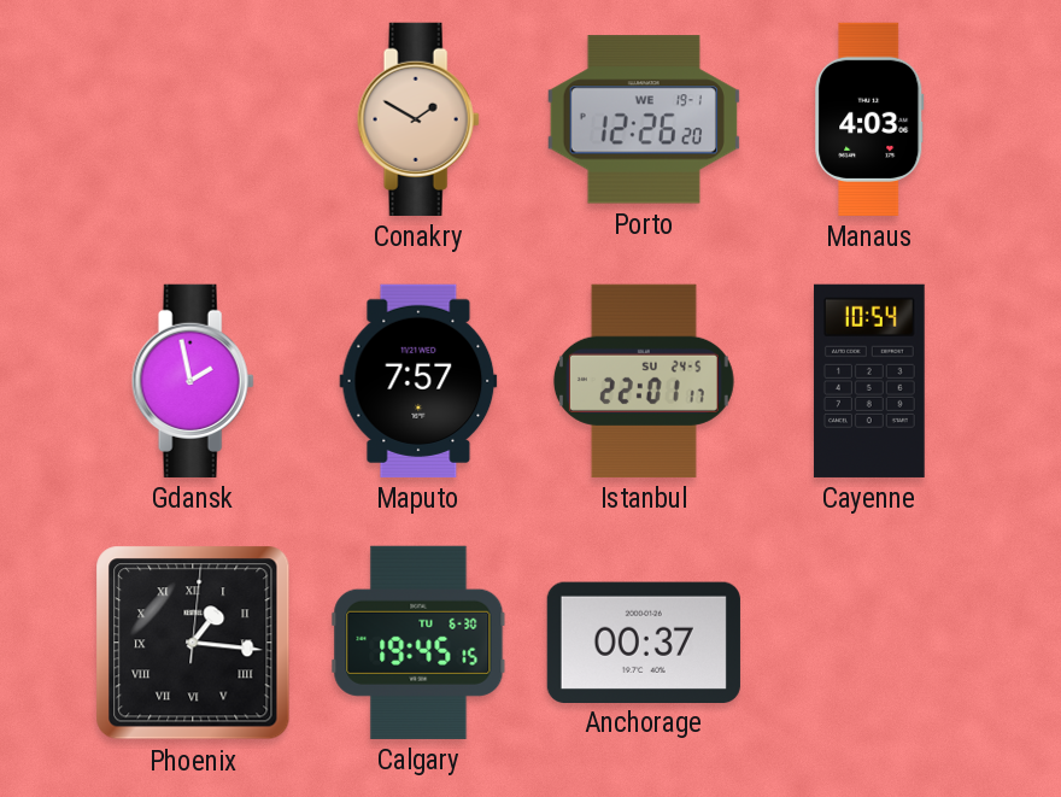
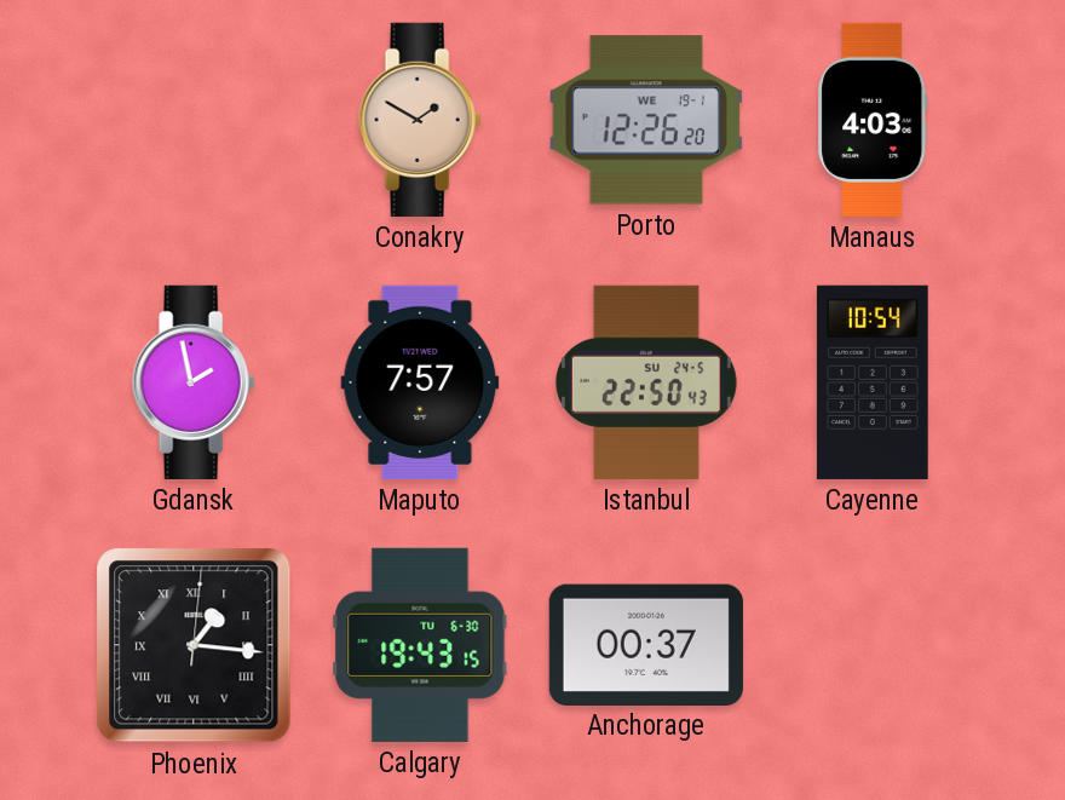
Istanbul: 22:01 -> 22:50
Calgary: 19:45 -> 19:43
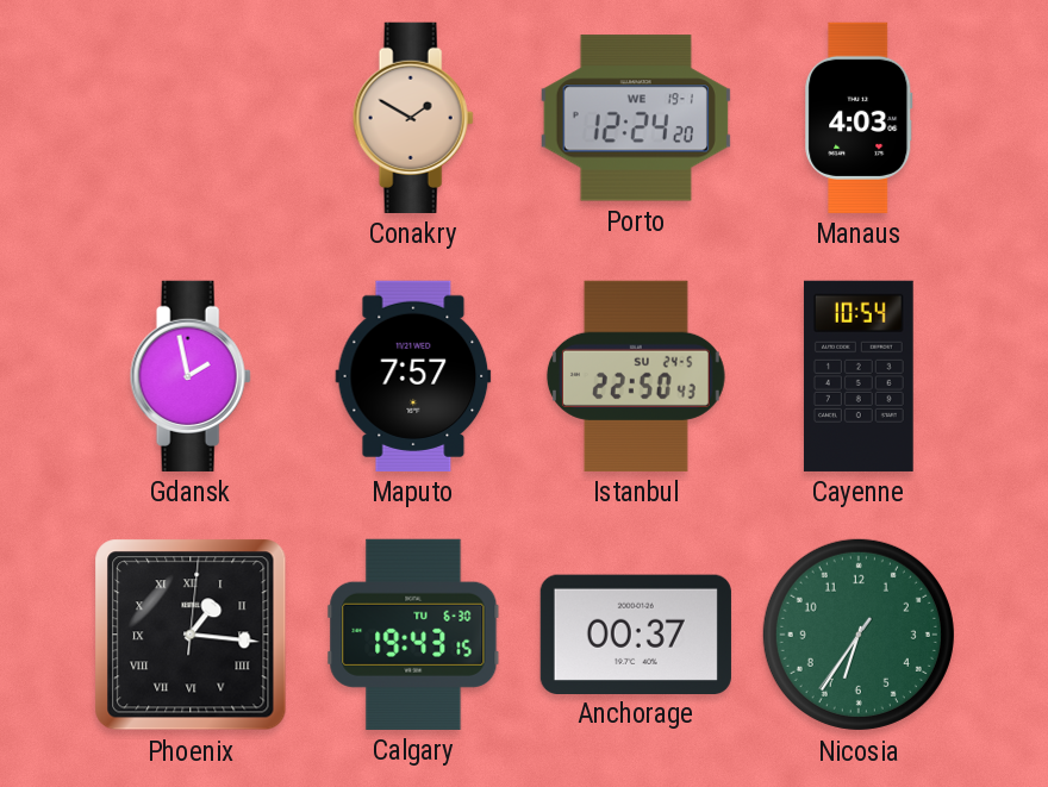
Porto: 12:26 -> 12:24
Nicosia: none -> 6:35
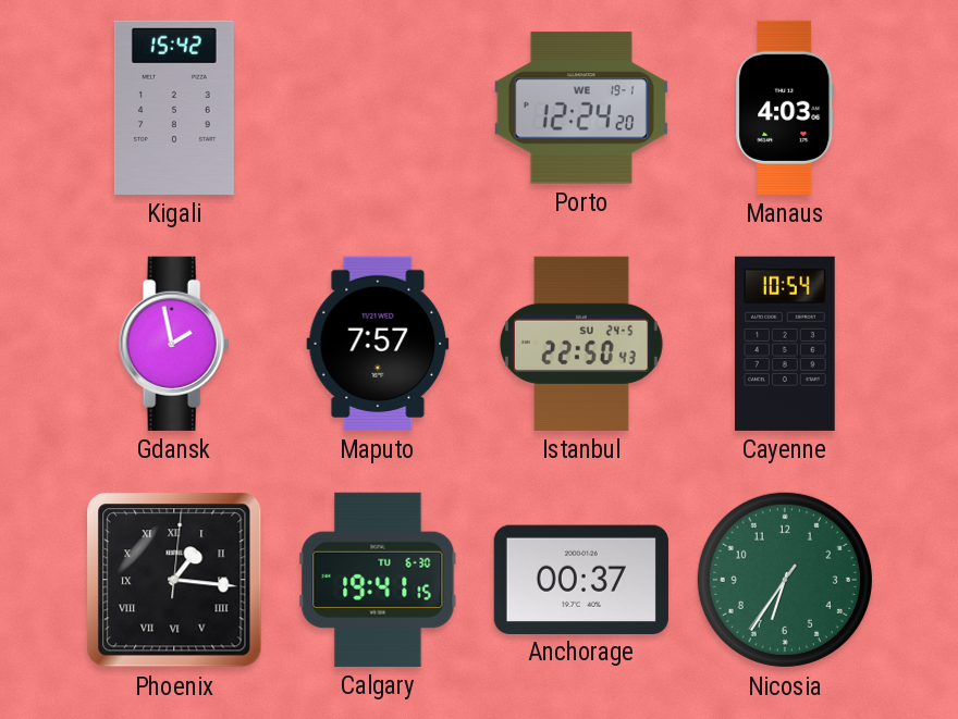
Kigali: none -> 15:42
Conakry: 1:50 -> none
Calgary: 19:43 -> 19:41
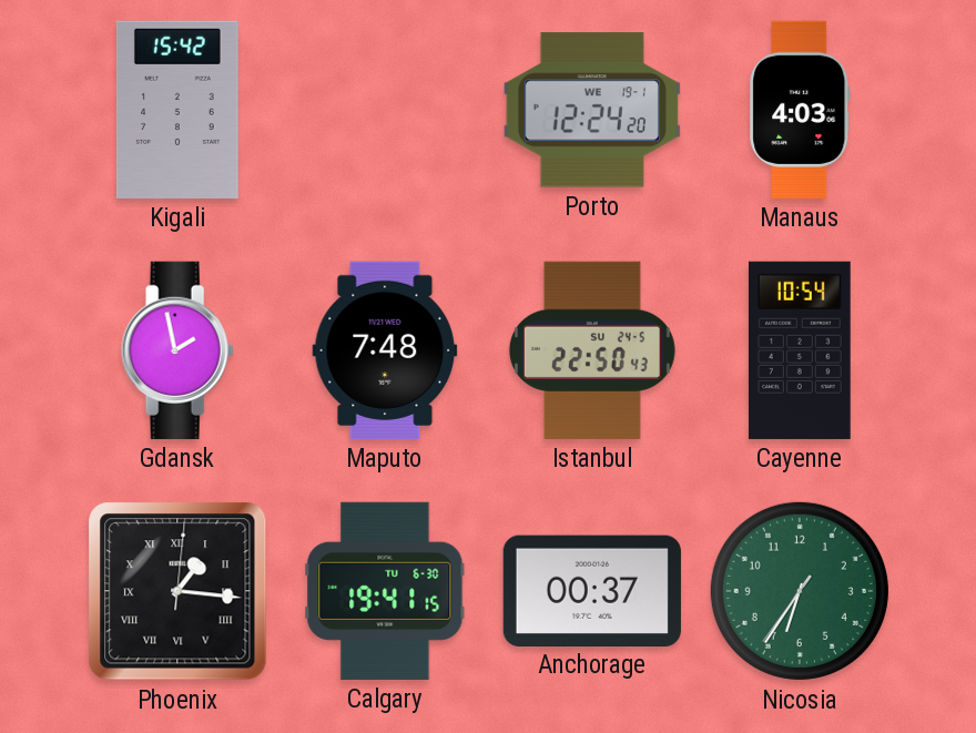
Maputo: 7:57 -> 7:48
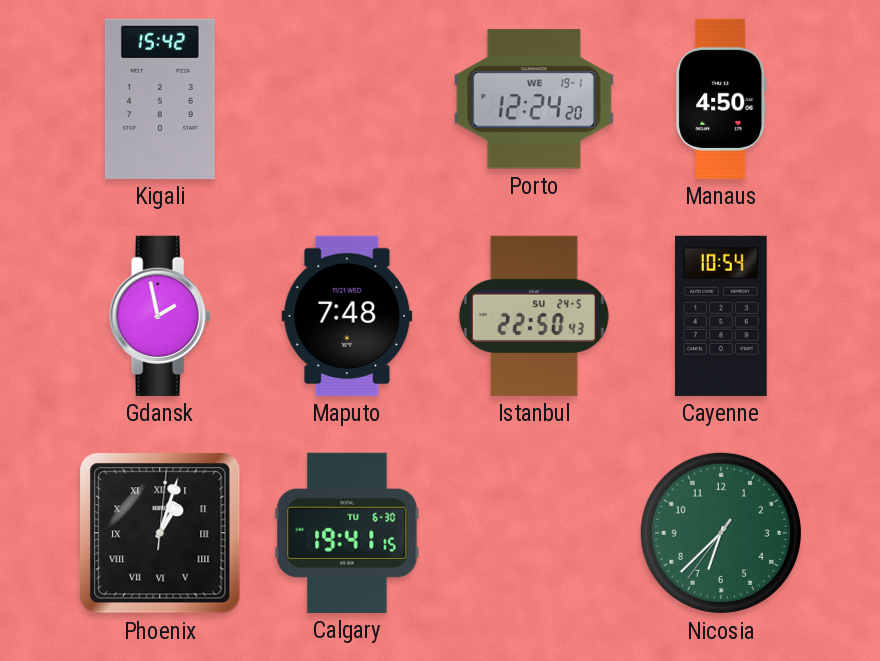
Manaus: 4:03 -> 4:50
Phoenix: 1:16 -> 1:03
Anchorage: 00:37 -> none
Nicosia: 6:35 -> 6:37
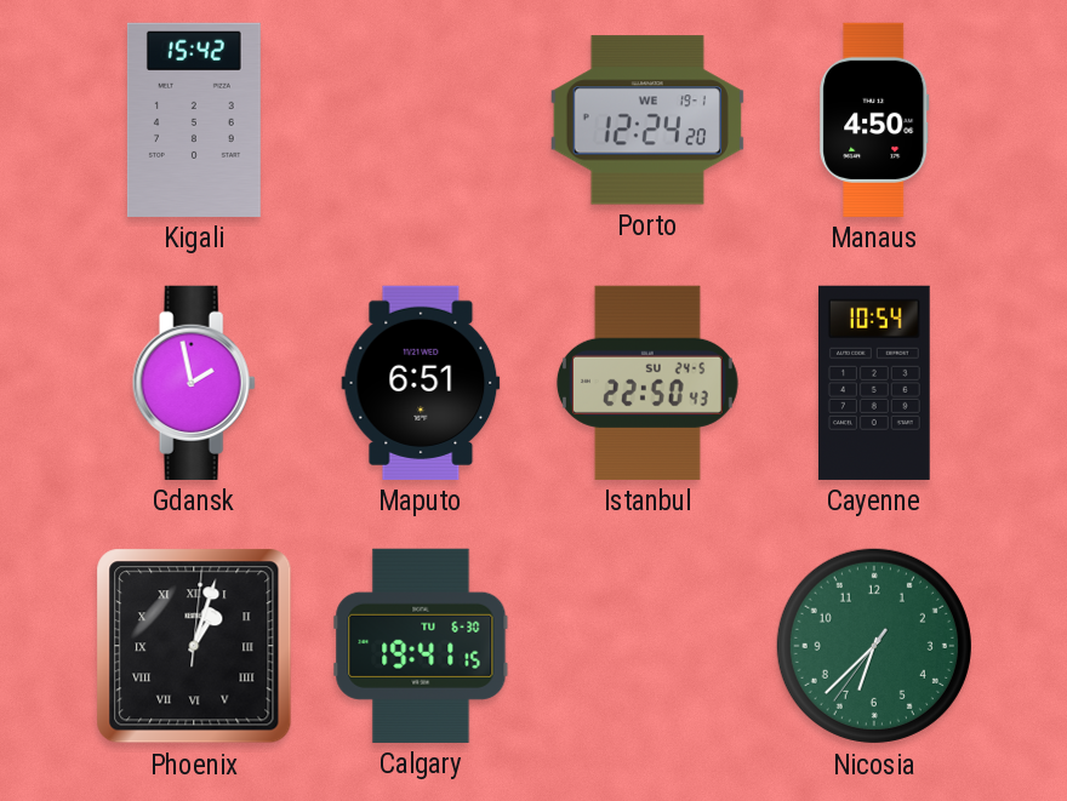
Maputo: 7:48 -> 6:51
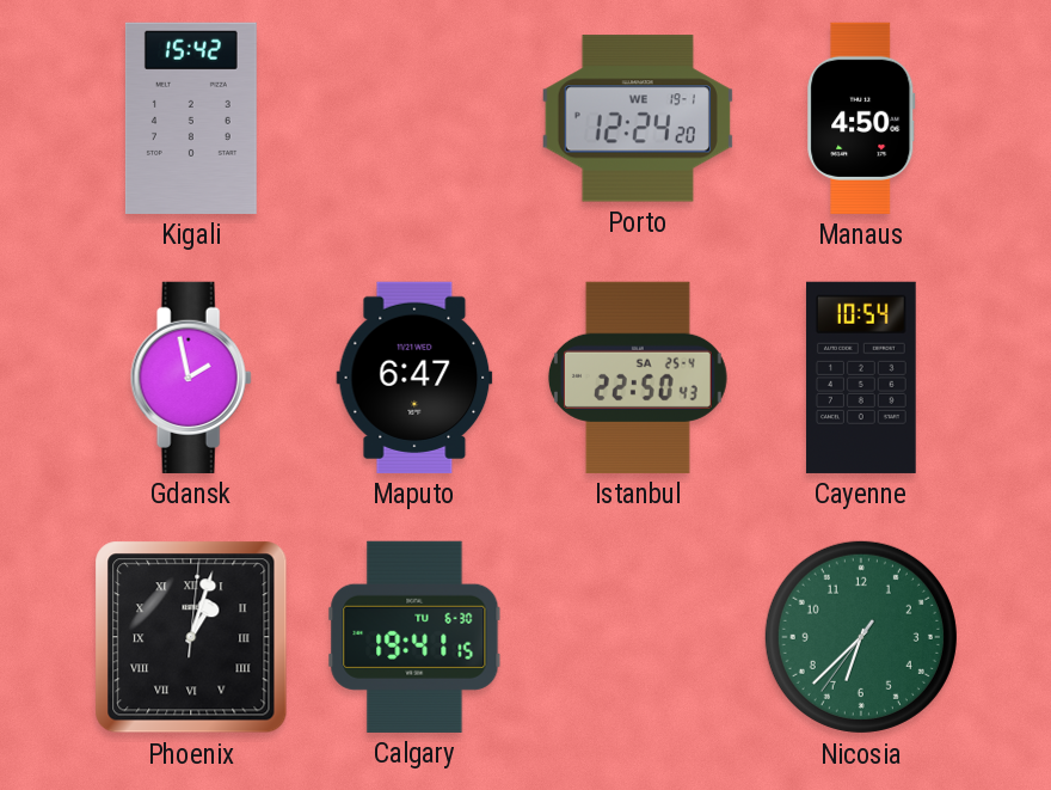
Maputo: 6:51 -> 6:47
Istanbul date: SU 24-5 -> SA 25-4
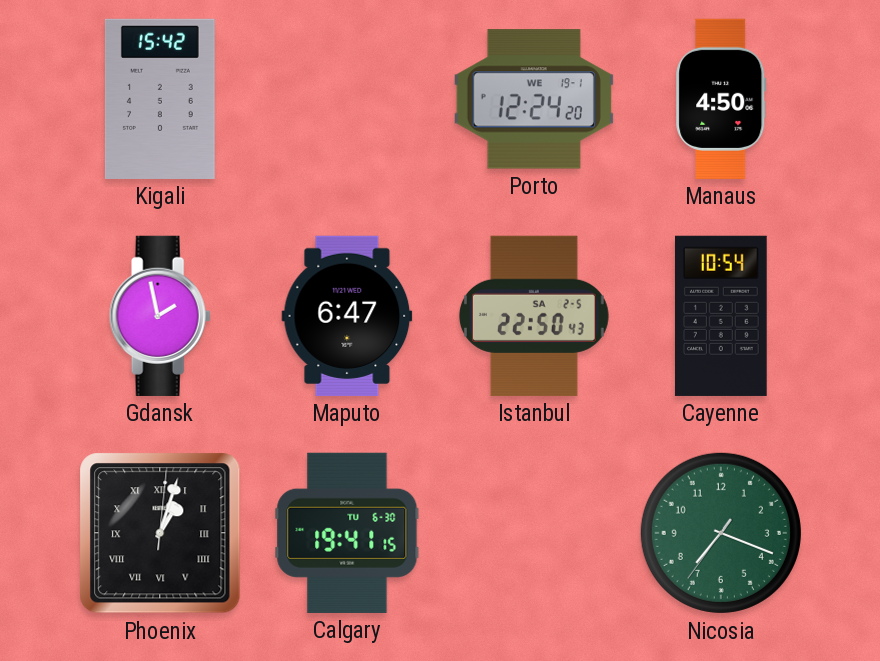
Istanbul date: SA 25-4 -> SA 2-5
Nicosia: 6:37 -> 7:18
